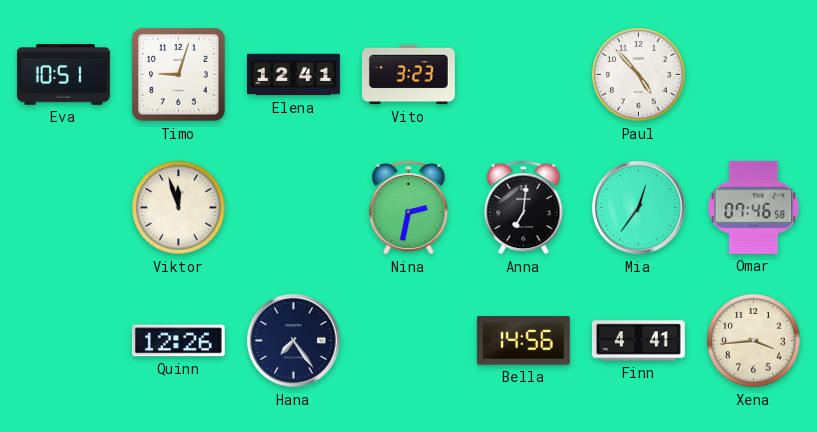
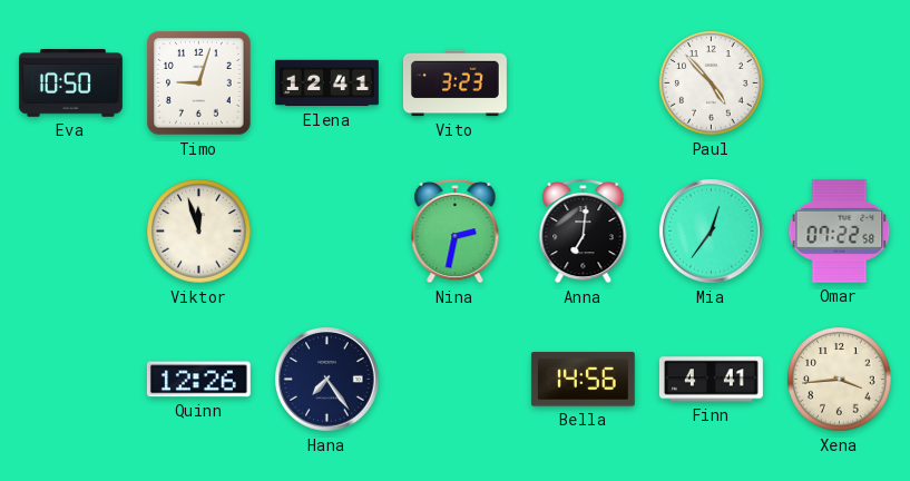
Eva: 10:51 -> 10:50
Omar: 07:46 -> 07:22
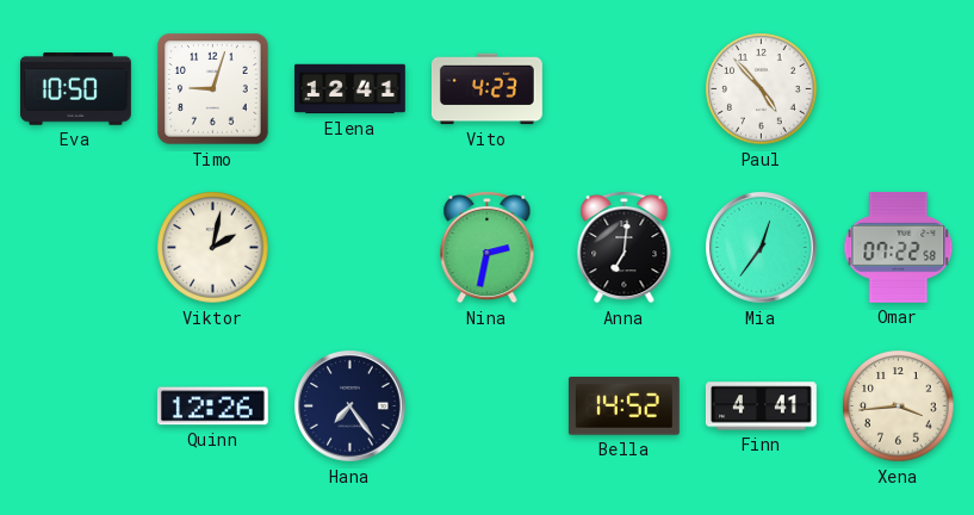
Vito: 3:23 -> 4:23
Viktor: 11:57 -> 2:02
Bella: 14:56 -> 14:52
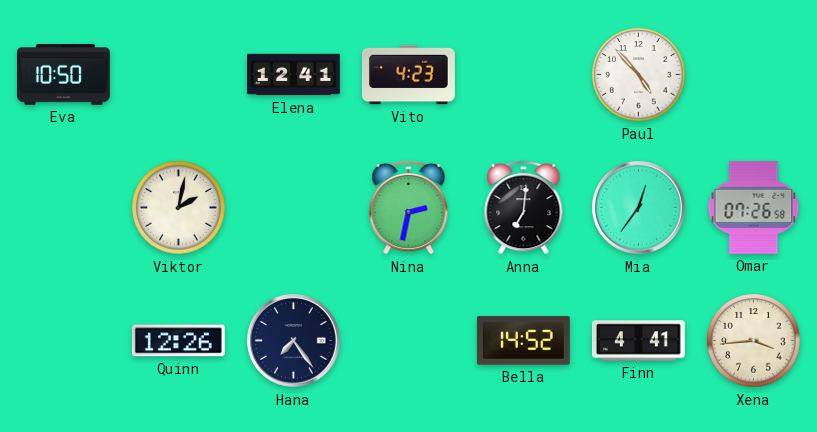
Timo: 9:03 -> none
Omar: 07:22 -> 07:26
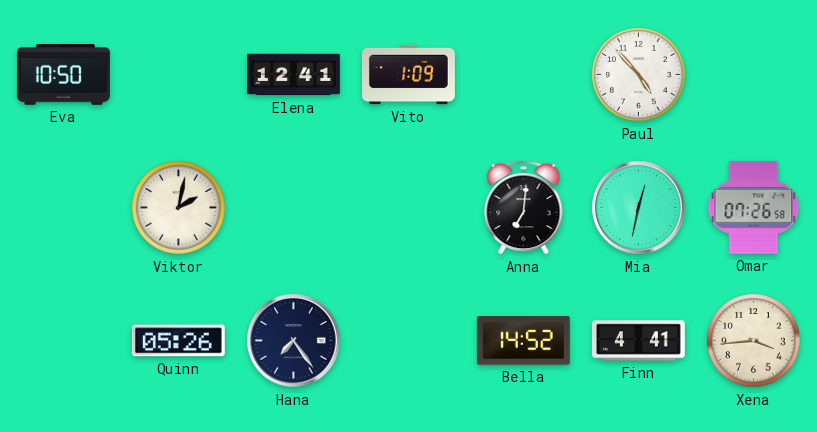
Vito: 4:23 -> 1:09
Nina: 2:32 -> none
Mia: 12:36 -> 12:32
Quinn: 12:26 -> 05:26
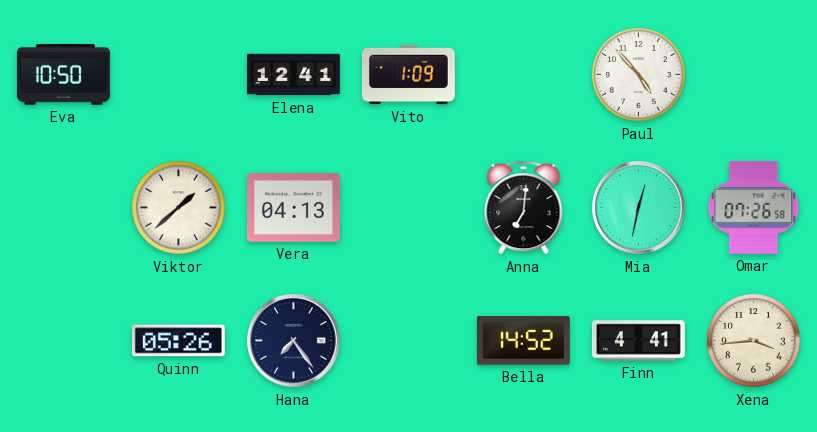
Viktor: 2:02 -> 1:38
Vera: none -> 04:13
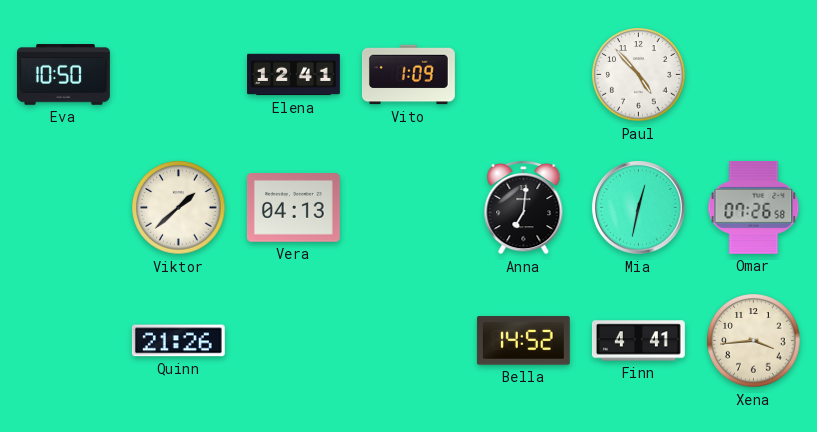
Quinn: 05:26 -> 21:26
Hana: 7:24 -> none
